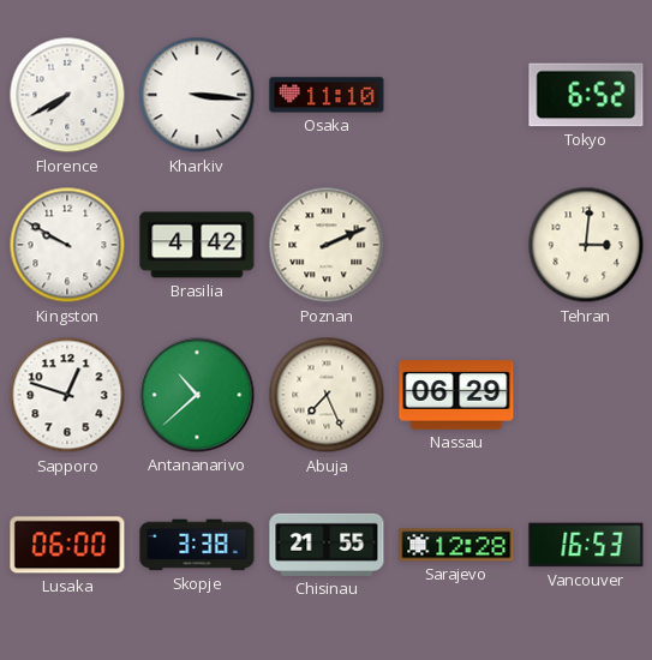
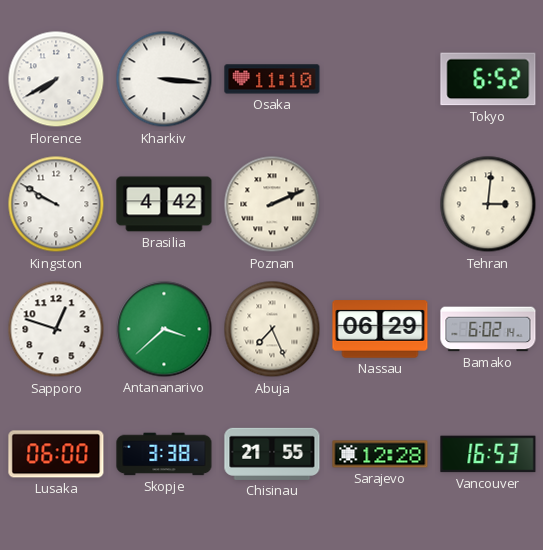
Antananarivo: 10:38 -> 3:38
Bamako: none -> 6:02
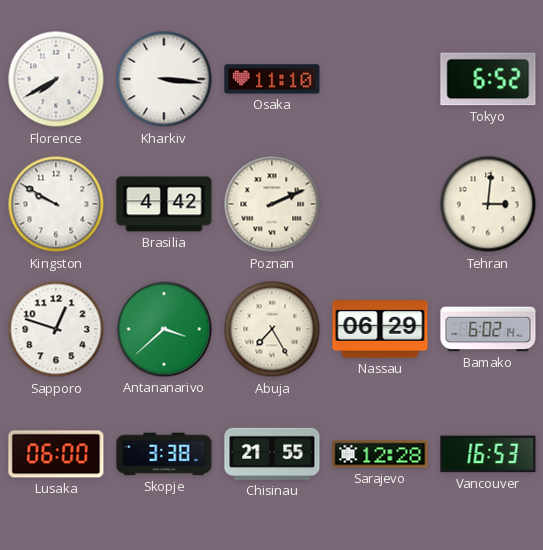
Abuja: 7:26 -> 7:25
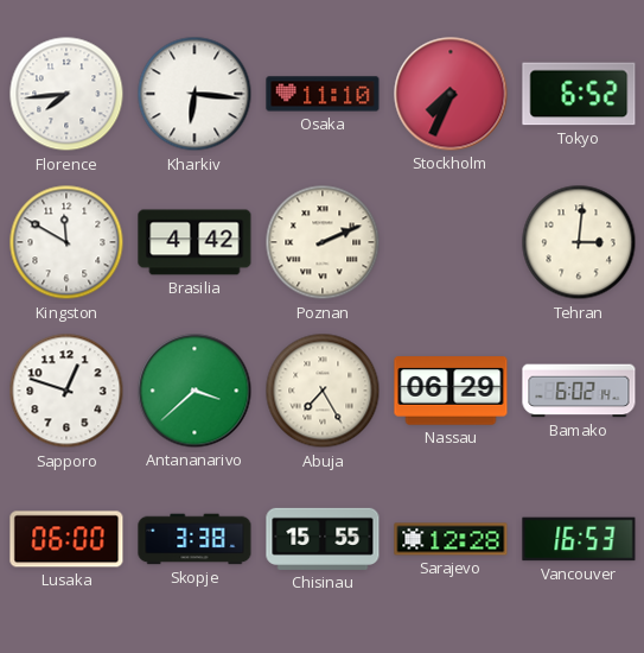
Florence: 7:40 -> 7:44
Kharkiv: 3:16 -> 6:16
Stockholm: none -> 7:34
Kingston: 9:50 -> 11:50
Chisinau: 21:55 -> 15:55
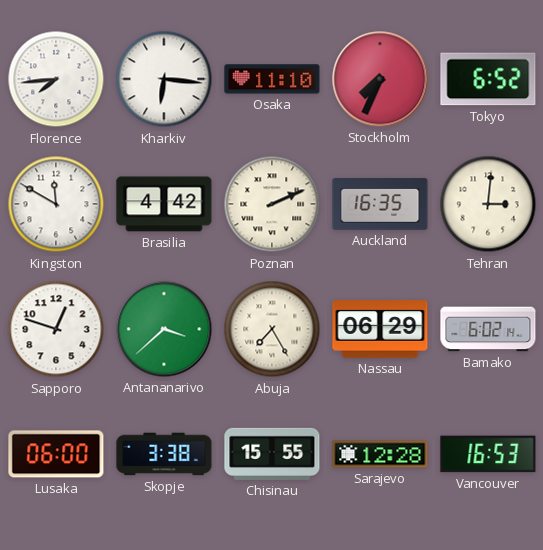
Auckland: none -> 16:35
